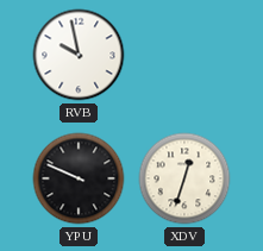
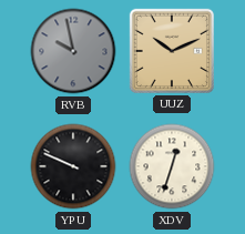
RVB dial: white -> grey
UUZ: none -> 10:11
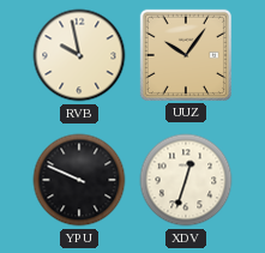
RVB dial: grey -> cream
UUZ: 10:11 -> 10:06
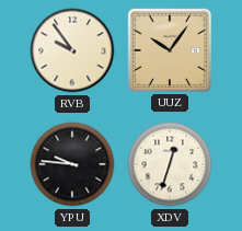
RVB: 9:58 -> 9:54
YPU: 9:49 -> 9:46
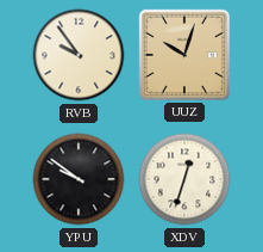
UUZ: 10:06 -> 10:03
YPU: 9:46 -> 9:51
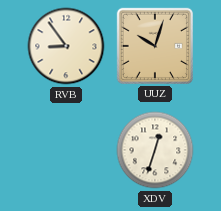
RVB: 9:54 -> 8:54
YPU: 9:51 -> none
